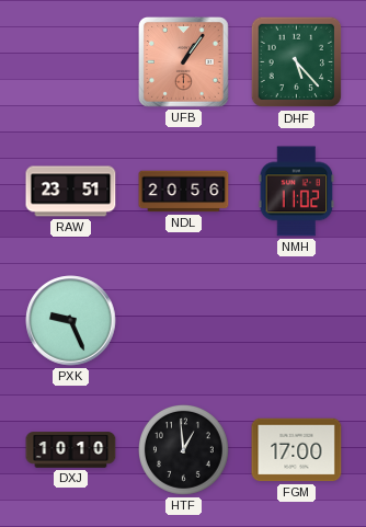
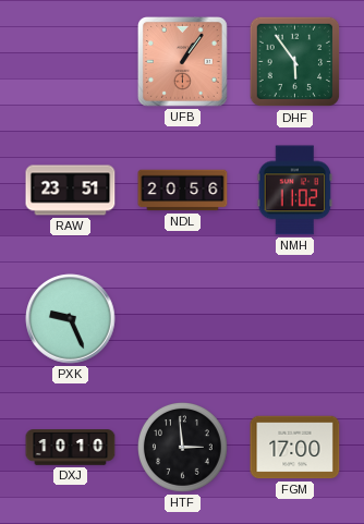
DHF: 5:23 -> 5:54
HTF: 12:59 -> 2:59
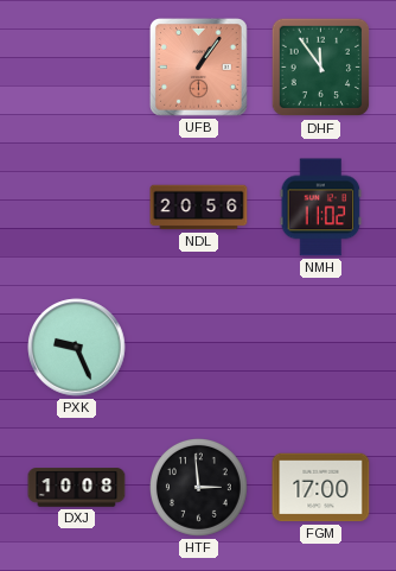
DHF: 5:54 -> 11:54
RAW: 23:51 -> none
DXJ: 10:10 -> 10:08
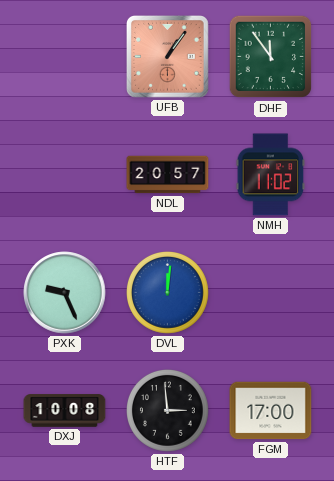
NDL: 20:56 -> 20:57
DVL: none -> 12:01
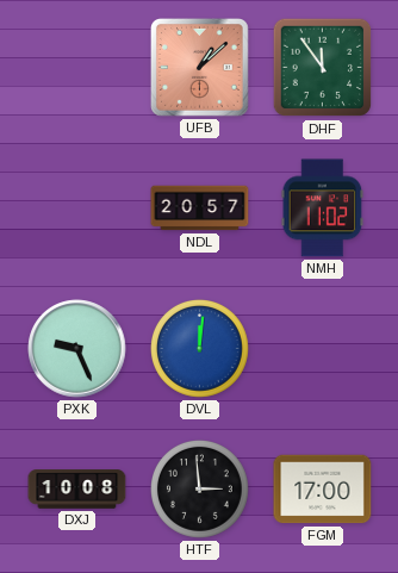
UFB: 1:06 -> 1:08
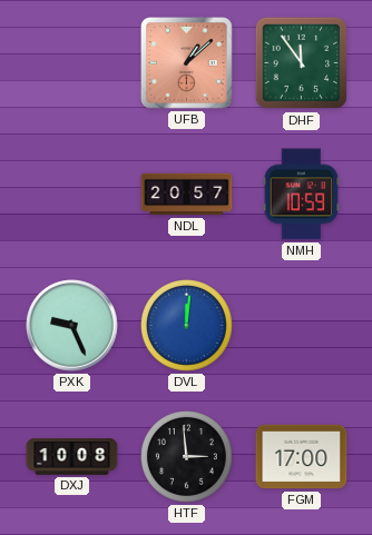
NMH: 11:02 -> 10:59
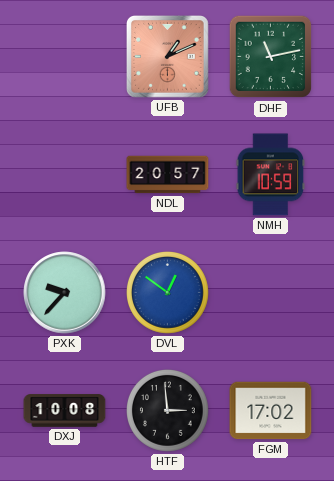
UFB: 1:08 -> 1:11
DHF: 11:54 -> 11:13
PXK: 9:26 -> 9:37
DVL: 12:01 -> 12:51
FGM: 17:00 -> 17:02
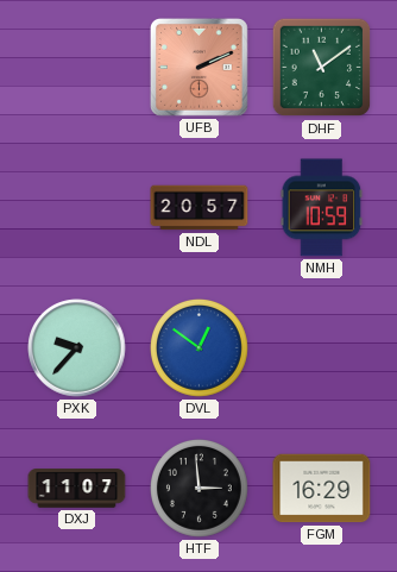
UFB: 1:11 -> 2:11
DHF: 11:13 -> 11:09
DXJ: 10:08 -> 11:07
FGM: 17:02 -> 16:29
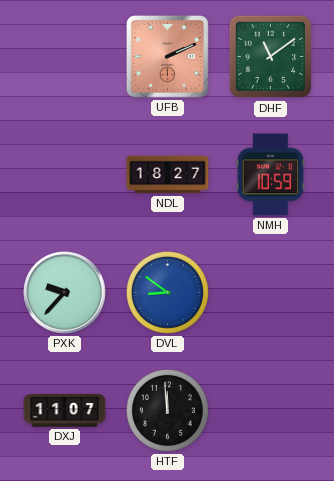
NDL: 20:57 -> 18:27
DVL: 12:51 -> 8:51
HTF: 2:59 -> 11:59
FGM: 16:29 -> none
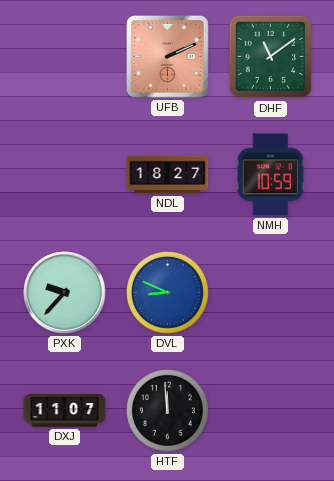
DVL: 8:51 -> 8:49
